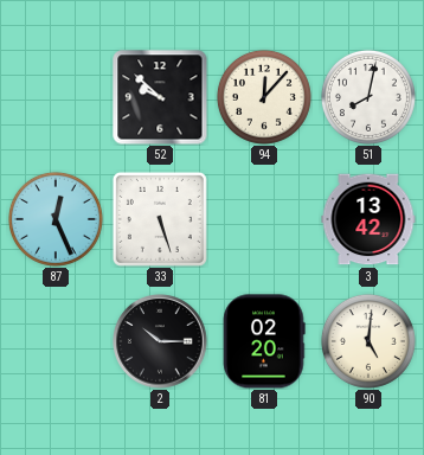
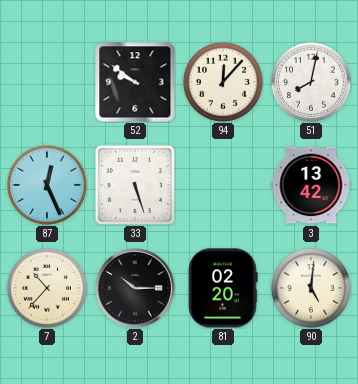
52: 9:52 -> 9:51
7: none -> 10:37
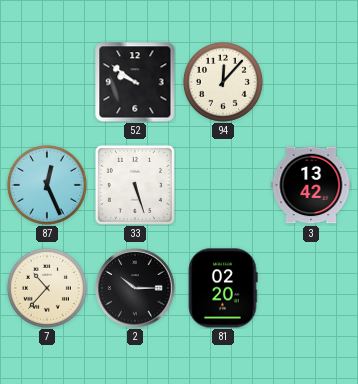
51: 8:02 -> none
90: 5:01 -> none
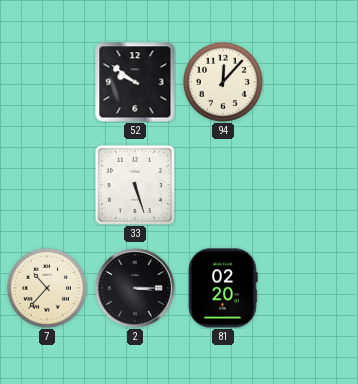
87: 12:26 -> none
3: 13:42 -> none
2: 10:15 -> 3:15
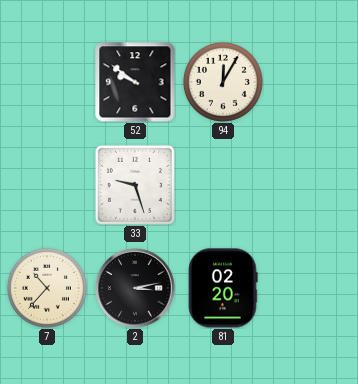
94: 12:07 -> 12:05
33: 5:27 -> 9:27
2: 3:15 -> 3:13
